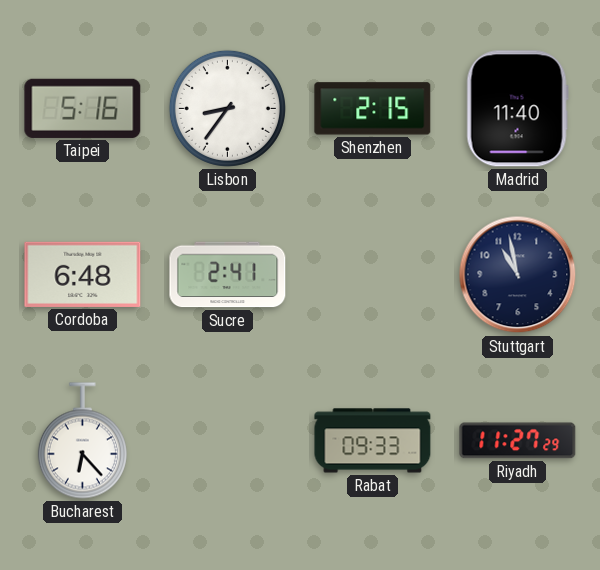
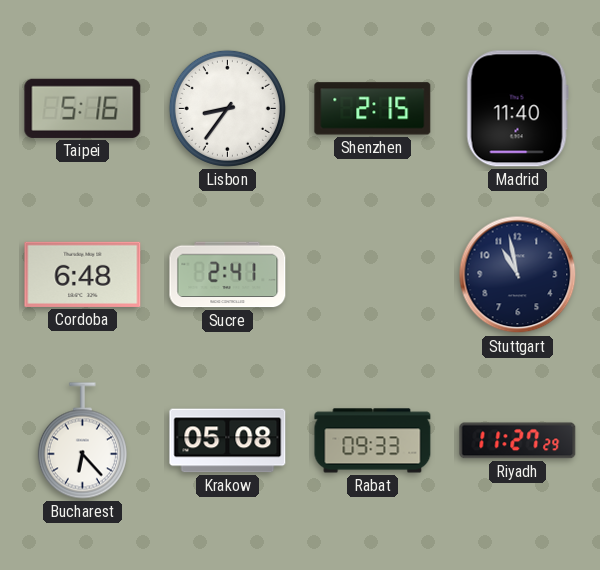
Krakow: none -> 05:08
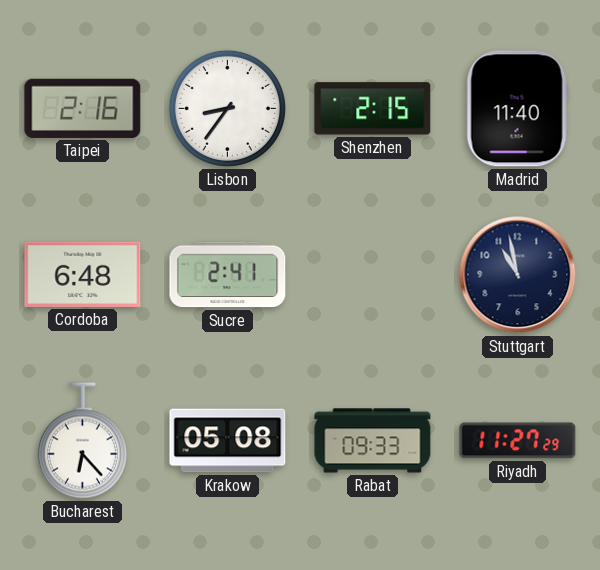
Taipei: 5:16 -> 2:16
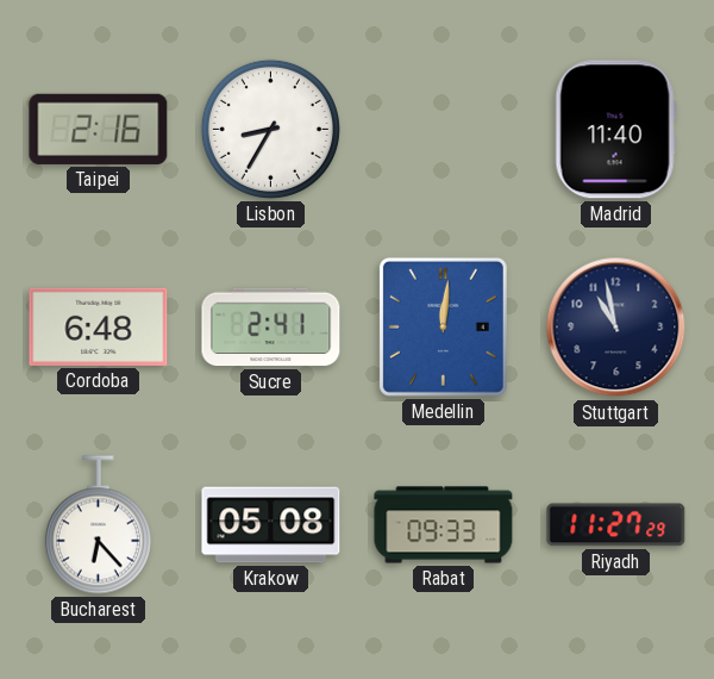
Lisbon: 8:36 -> 8:35
Shenzhen: 2:15 -> none
Medellin: none -> 12:01
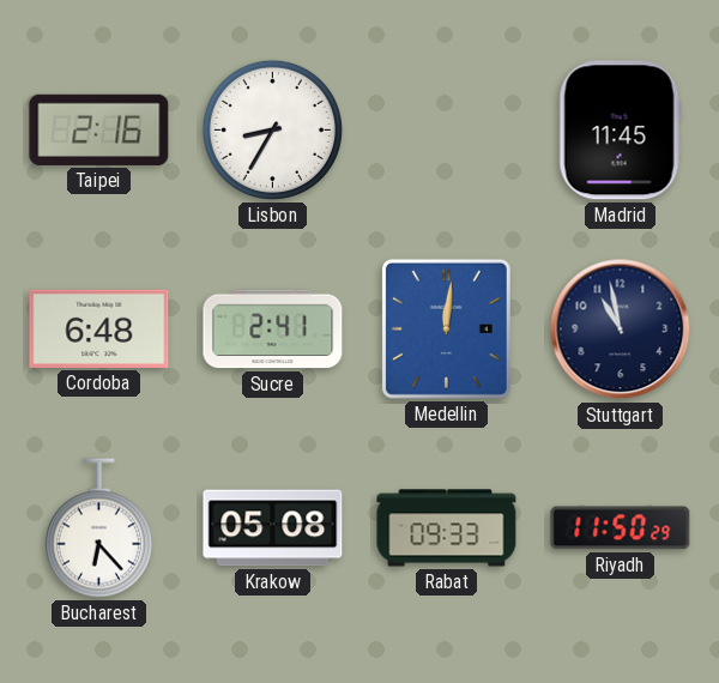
Madrid: 11:40 -> 11:45
Riyadh: 11:27 -> 11:50
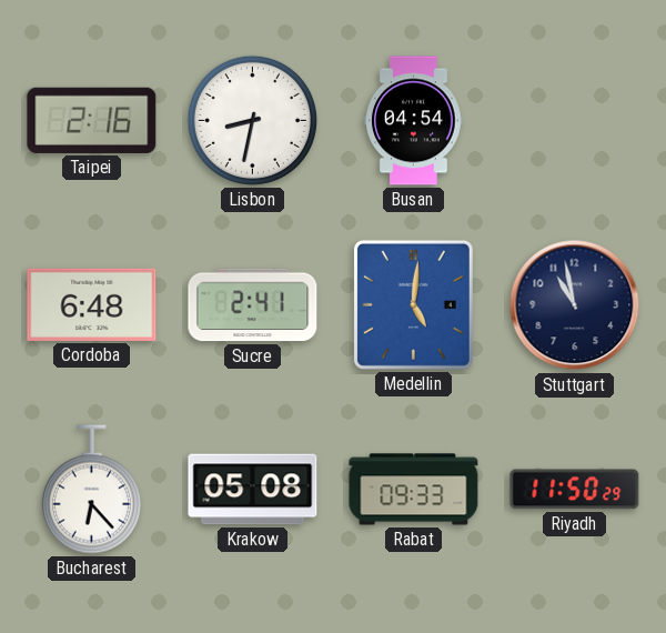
Lisbon: 8:35 -> 8:32
Busan: none -> 04:54
Madrid: 11:45 -> none
Medellin: 12:01 -> 5:01
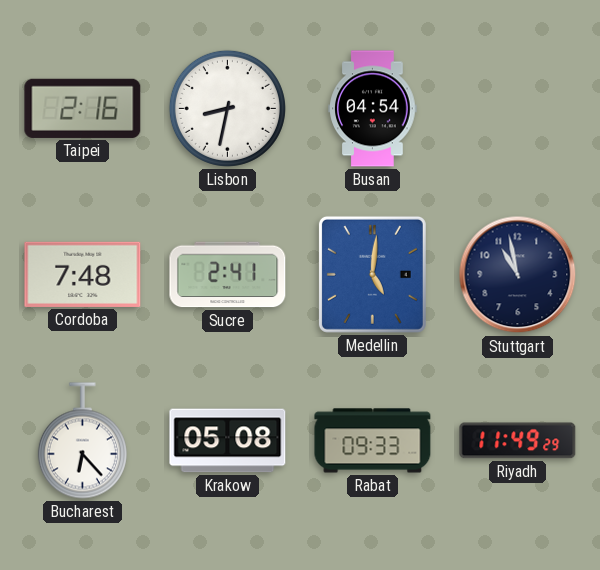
Cordoba: 6:48 -> 7:48
Riyadh: 11:50 -> 11:49
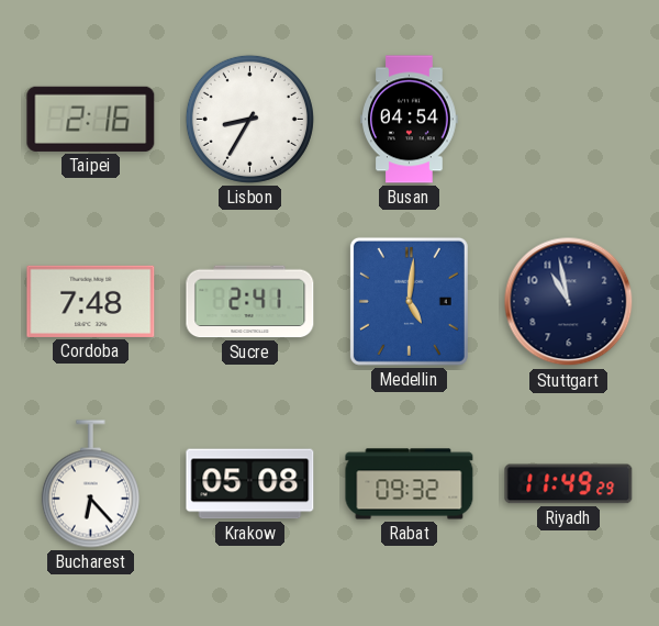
Lisbon: 8:32 -> 8:35
Rabat: 09:33 -> 09:32
